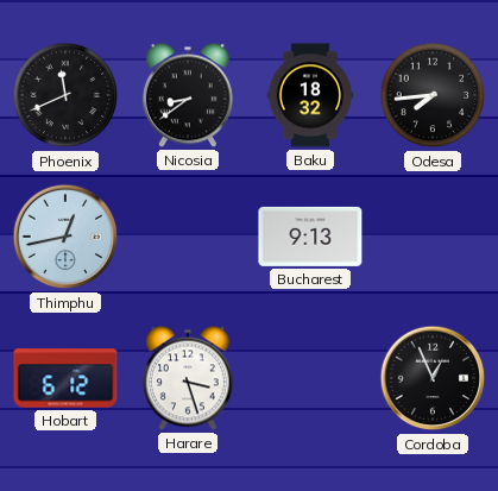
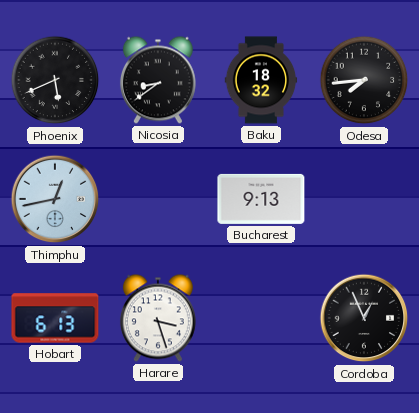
Phoenix: 11:41 -> 5:41
Hobart: 6:12 -> 6:13
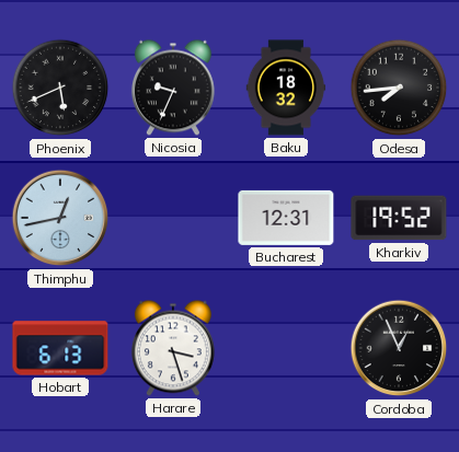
Nicosia: 8:39 -> 9:34
Bucharest: 9:13 -> 12:31
Kharkiv: none -> 19:52
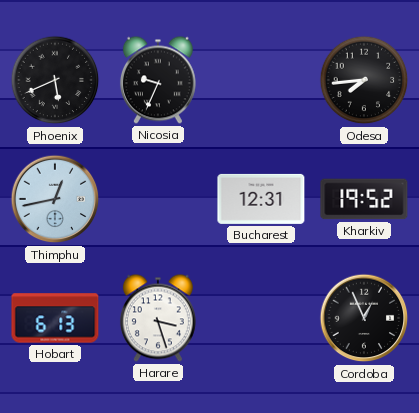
Baku: 18:32 -> none
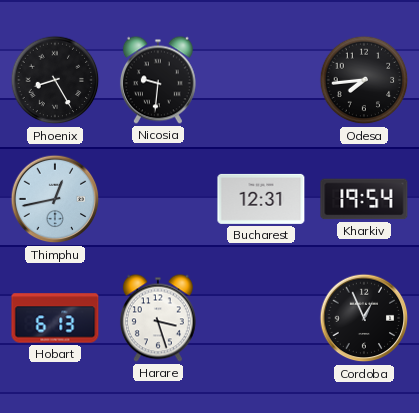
Phoenix: 5:41 -> 8:25
Nicosia: 9:34 -> 9:31
Kharkiv: 19:52 -> 19:54
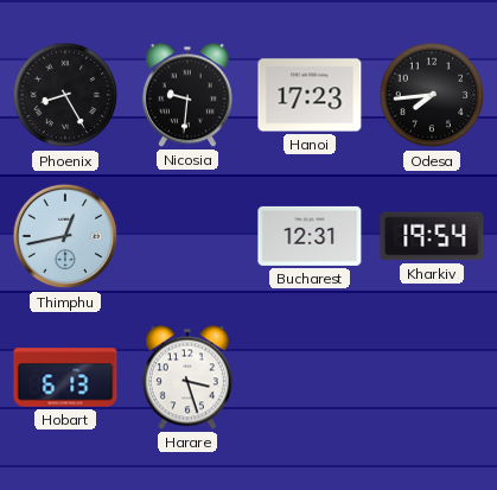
Hanoi: none -> 17:23
Cordoba: 12:56 -> none
